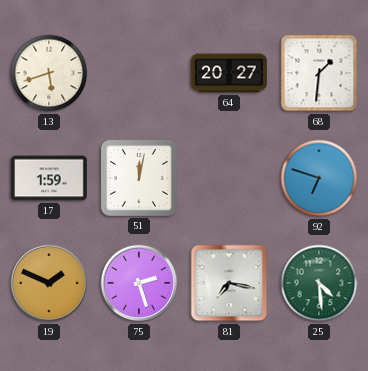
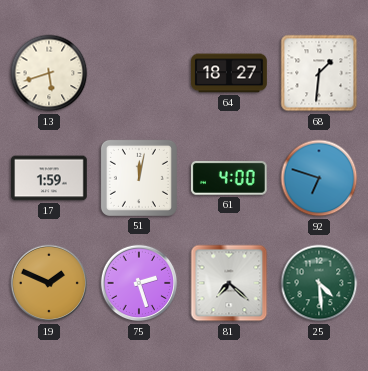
64: 20:27 -> 18:27
61: none -> 4:00
81: 7:17 -> 7:22
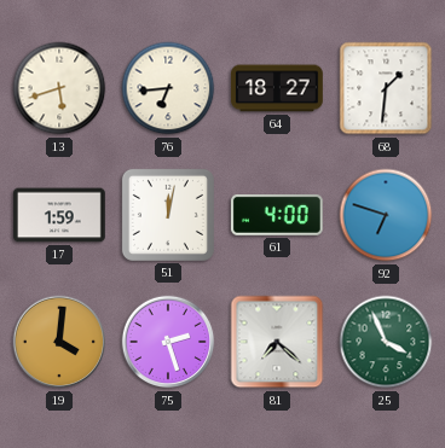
76: none -> 6:44
19: 1:49 -> 4:01
25: 4:29 -> 3:56
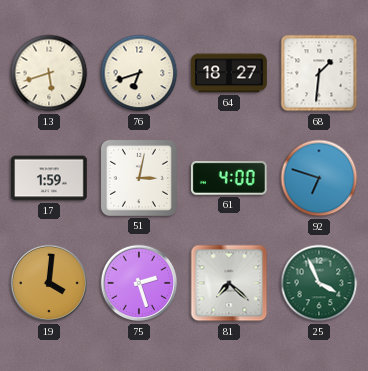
76: 6:44 -> 6:42
51: 12:02 -> 3:02
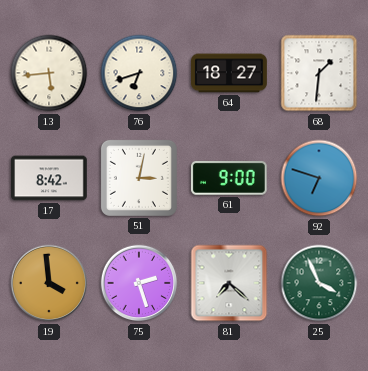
13: 5:42 -> 5:44
17: 1:59 -> 8:42
61: 4:00 -> 9:00
19: 4:01 -> 3:59
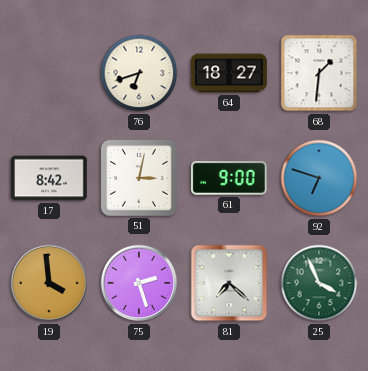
13: 5:44 -> none
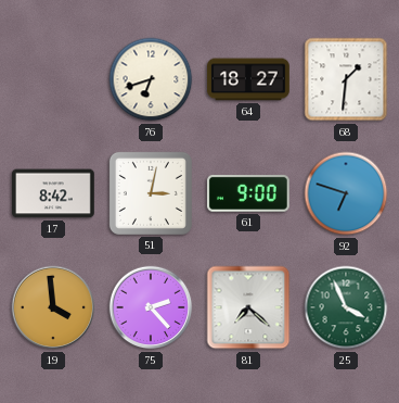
75: 2:27 -> 2:23
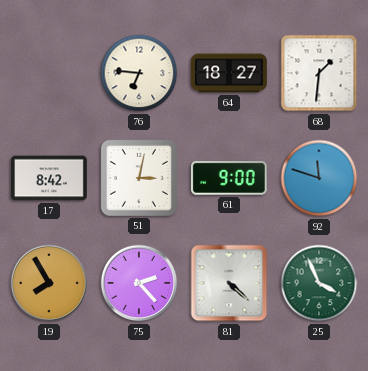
76: 6:42 -> 6:46
92: 6:48 -> 11:48
19: 3:59 -> 7:55
81: 7:22 -> 4:22
